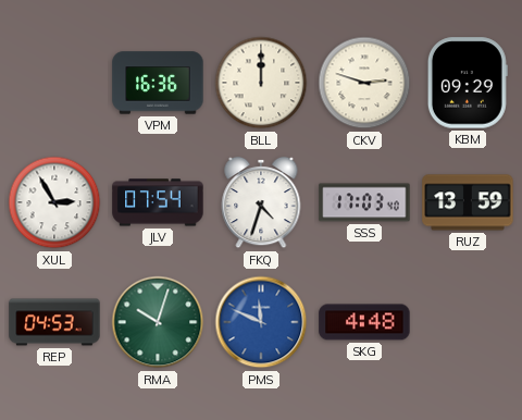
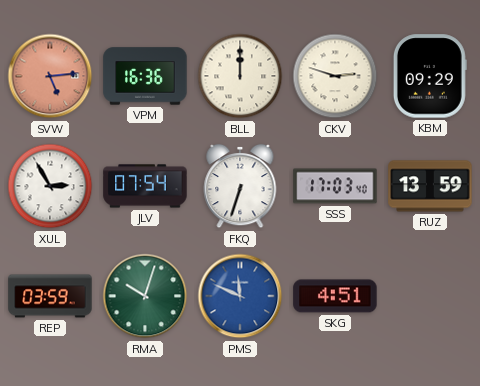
SVW: none -> 5:14
FKQ: 4:33 -> 6:33
REP: 04:53 -> 03:59
SKG: 4:48 -> 4:51
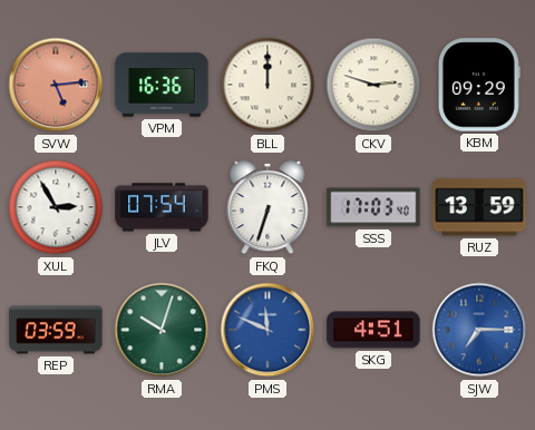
SJW: none -> 7:15
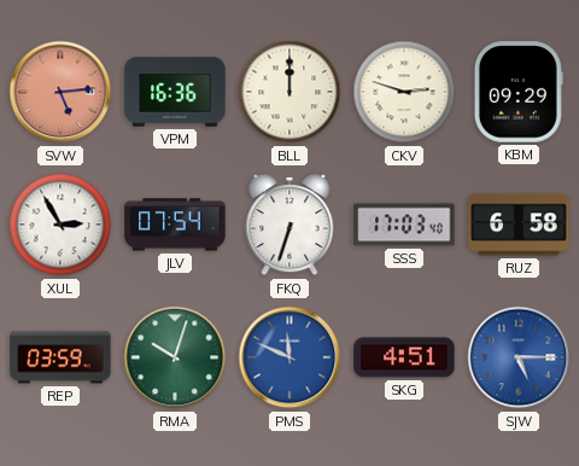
RUZ: 13:59 -> 6:58
SJW: 7:15 -> 5:15
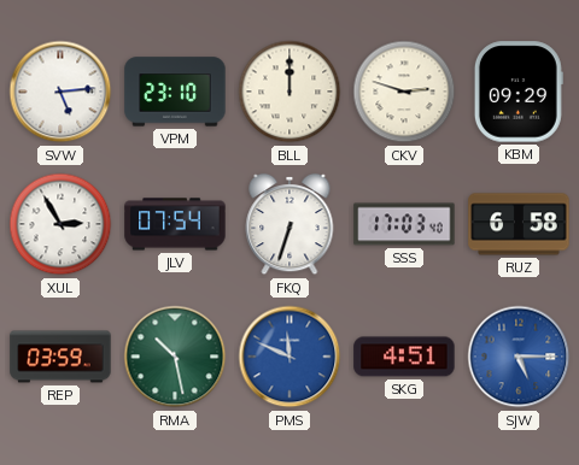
SVW dial: salmon -> white
VPM: 16:36 -> 23:10
RMA: 10:03 -> 10:28
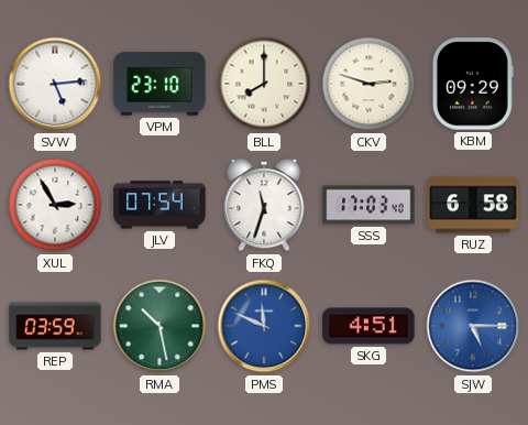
BLL: 12:00 -> 8:00
FKQ: 6:33 -> 11:33
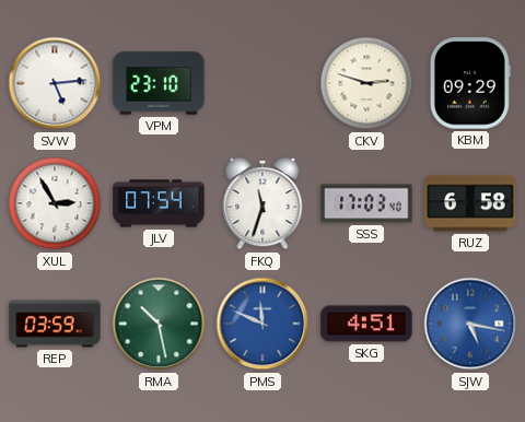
BLL: 8:00 -> none
SJW: 5:15 -> 5:17
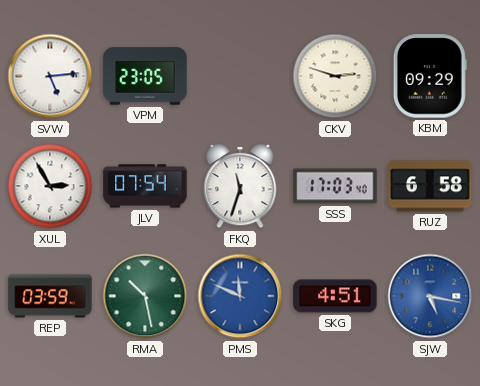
VPM: 23:10 -> 23:05
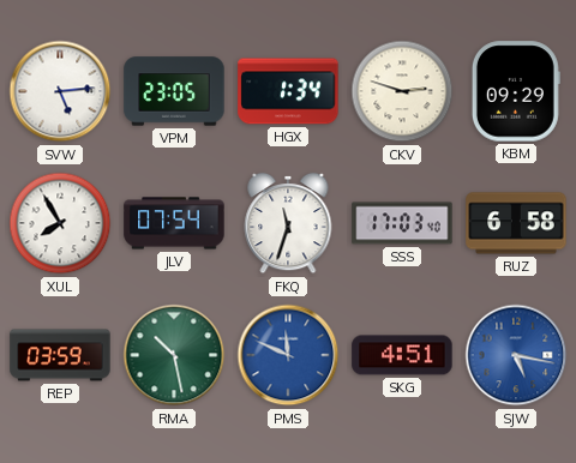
HGX: none -> 1:34
XUL: 2:55 -> 7:55
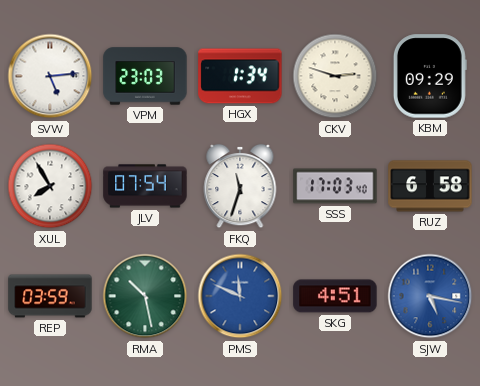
VPM: 23:05 -> 23:03
